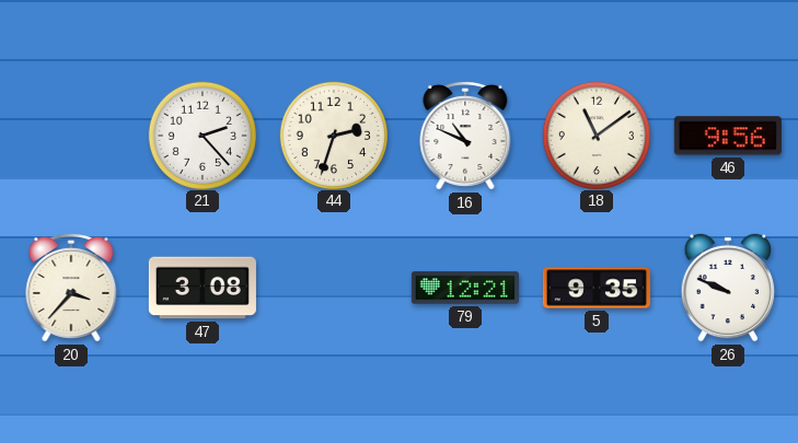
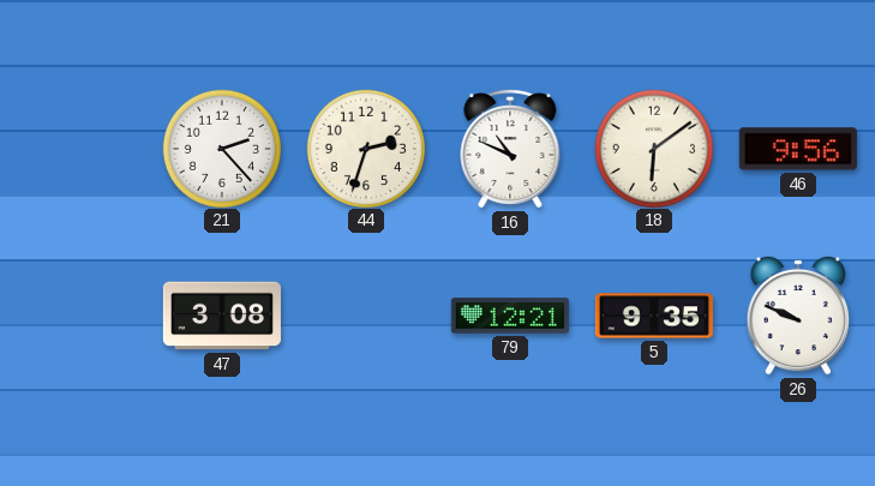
18: 11:09 -> 6:09
20: 3:37 -> none
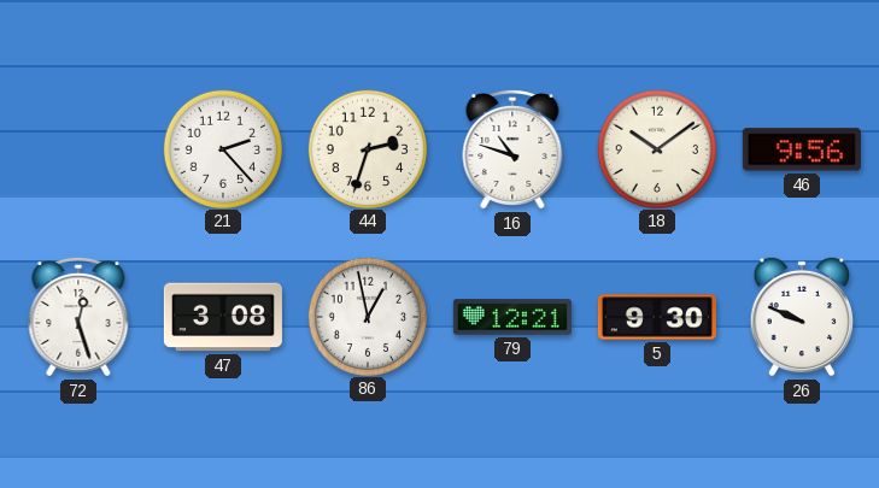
16: 10:49 -> 10:48
18: 6:09 -> 10:09
72: none -> 12:27
86: none -> 12:58
5: 9:35 -> 9:30
